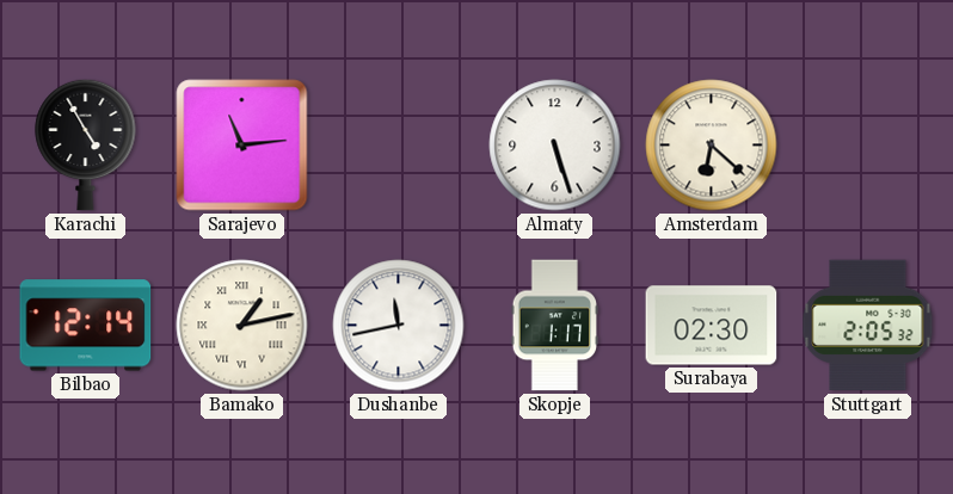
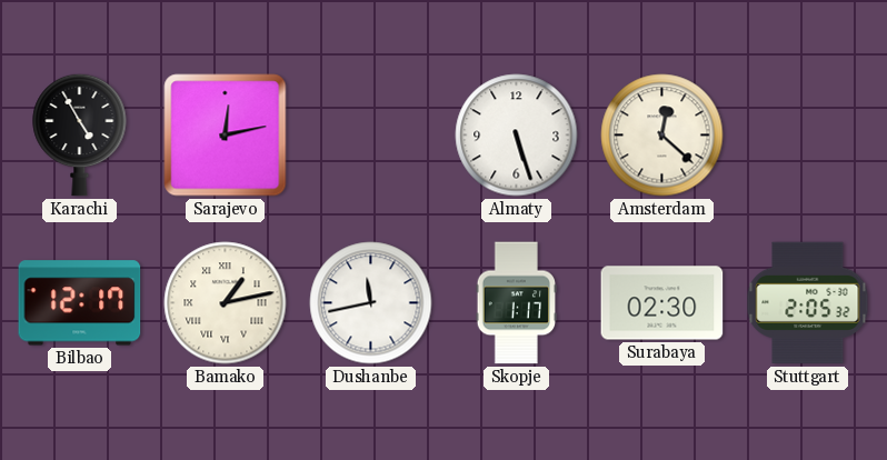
Sarajevo: 11:14 -> 12:13
Amsterdam: 6:22 -> 12:22
Bilbao: 12:14 -> 12:17
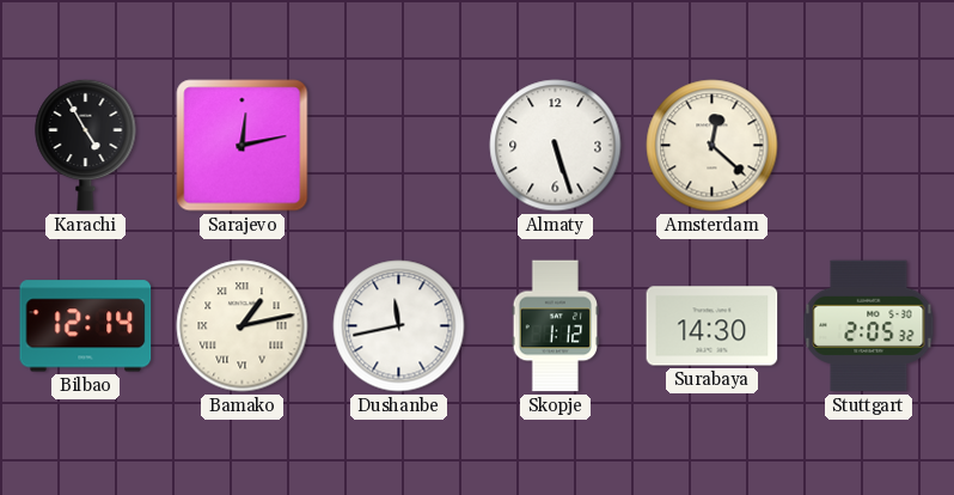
Bilbao: 12:17 -> 12:14
Skopje: 1:17 -> 1:12
Surabaya: 02:30 -> 14:30
